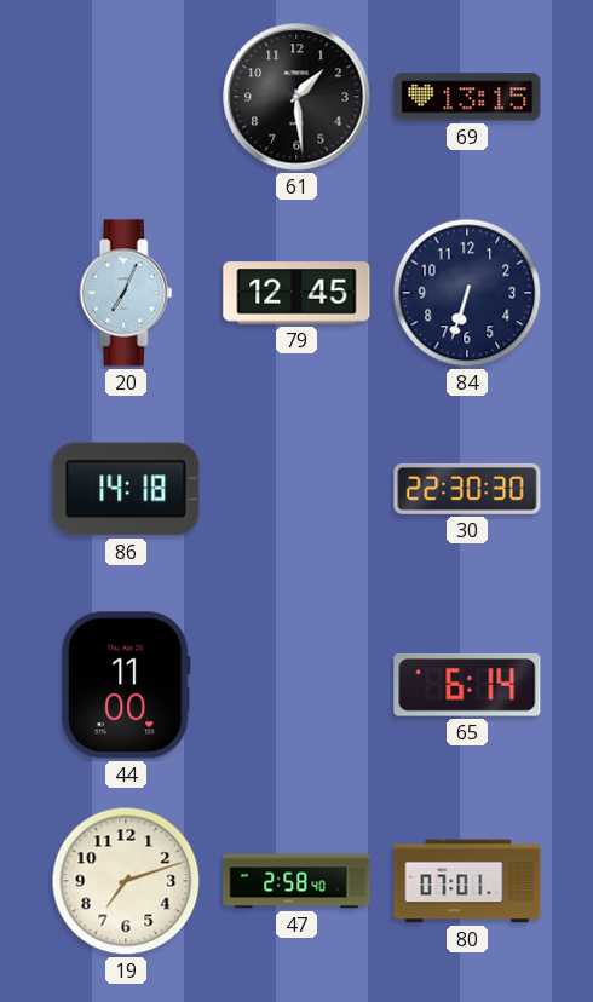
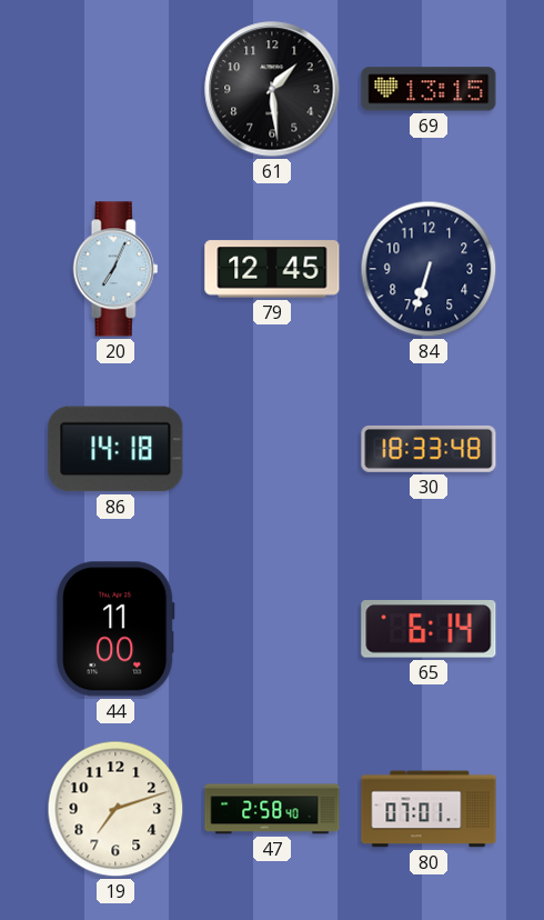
30: 22:30 -> 18:33
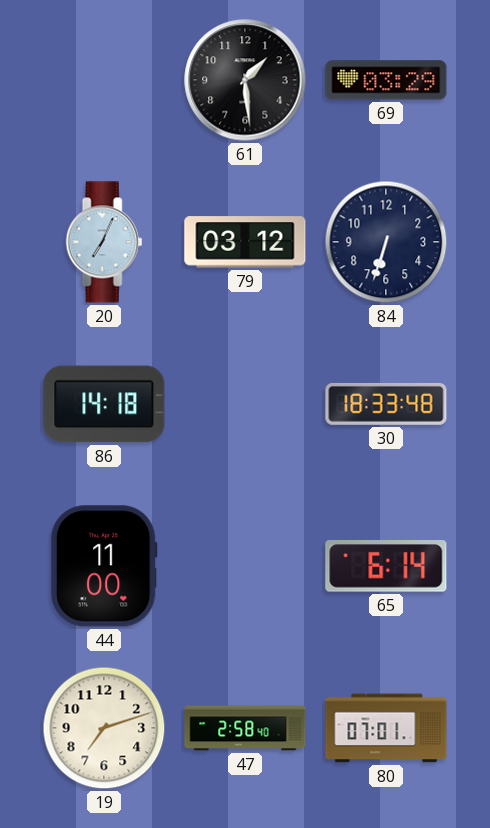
69: 13:15 -> 03:29
79: 12:45 -> 03:12
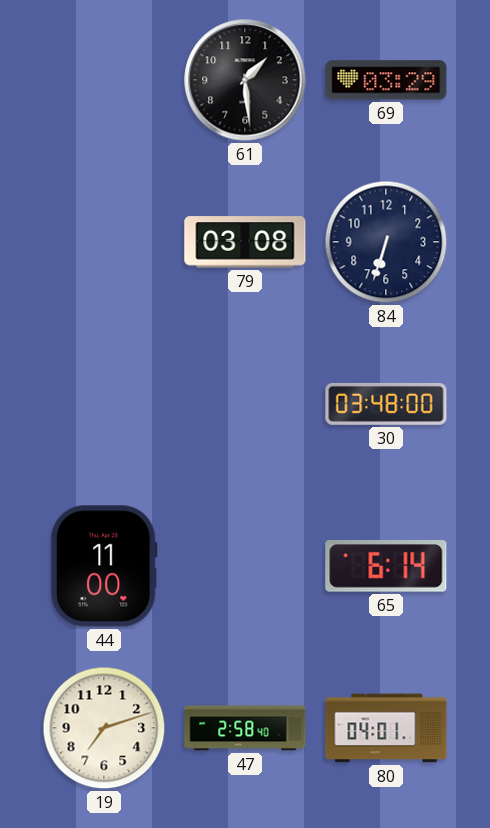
20: 7:04 -> none
79: 03:12 -> 03:08
86: 14:18 -> none
30: 18:33 -> 03:48
80: 07:01 -> 04:01
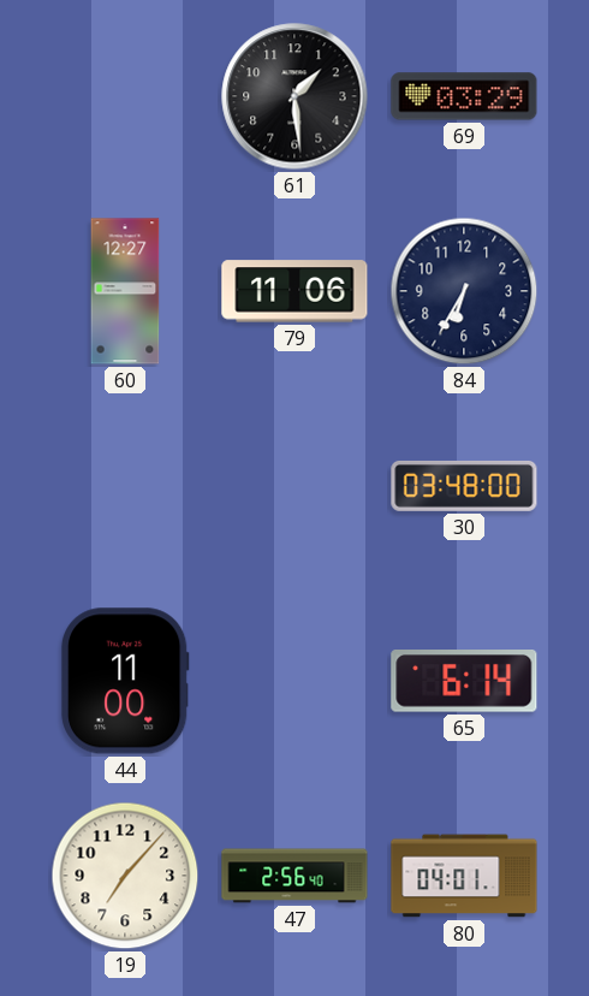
60: none -> 12:27
79: 03:08 -> 11:06
84: 6:33 -> 6:35
19: 7:12 -> 7:07
47: 2:58 -> 2:56
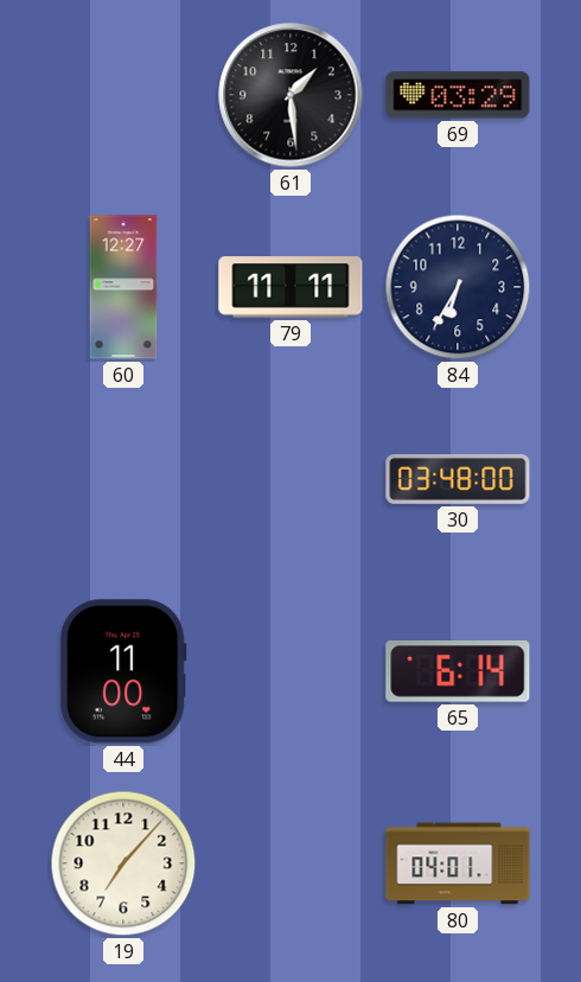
79: 11:06 -> 11:11
47: 2:56 -> none
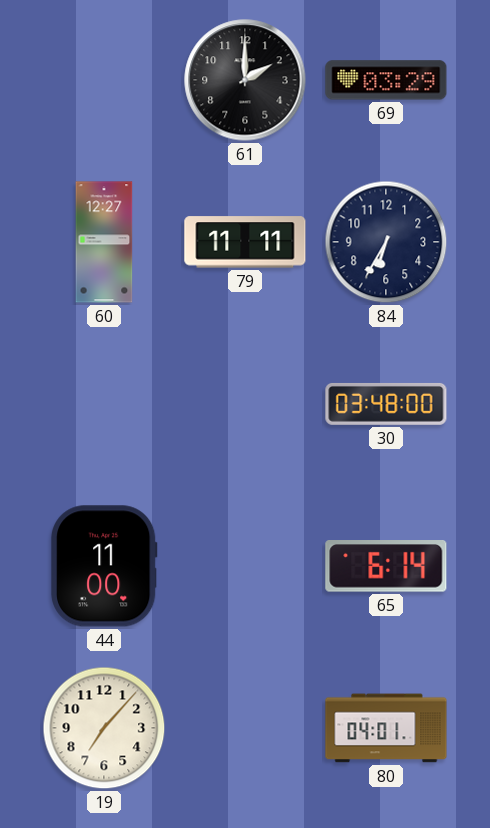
61: 1:29 -> 2:00
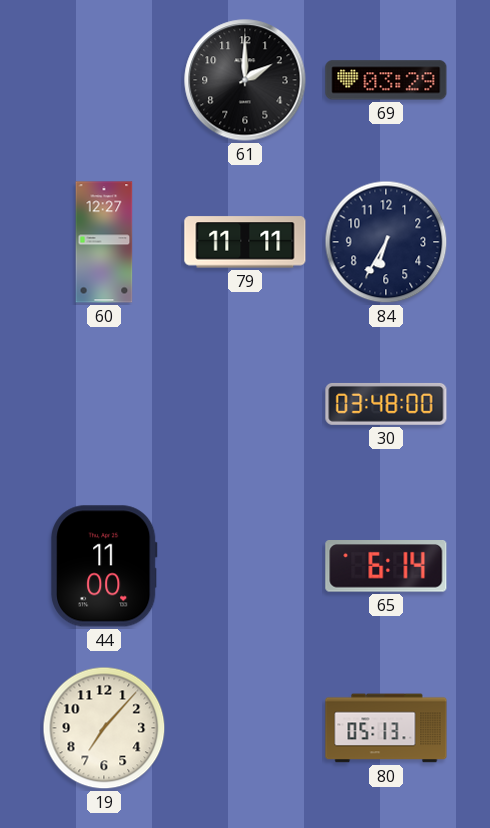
80: 04:01 -> 05:13
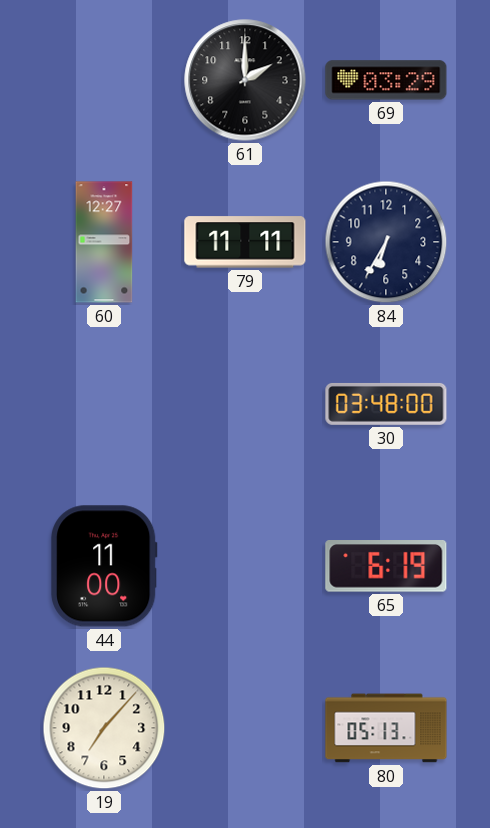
65: 6:14 -> 6:19
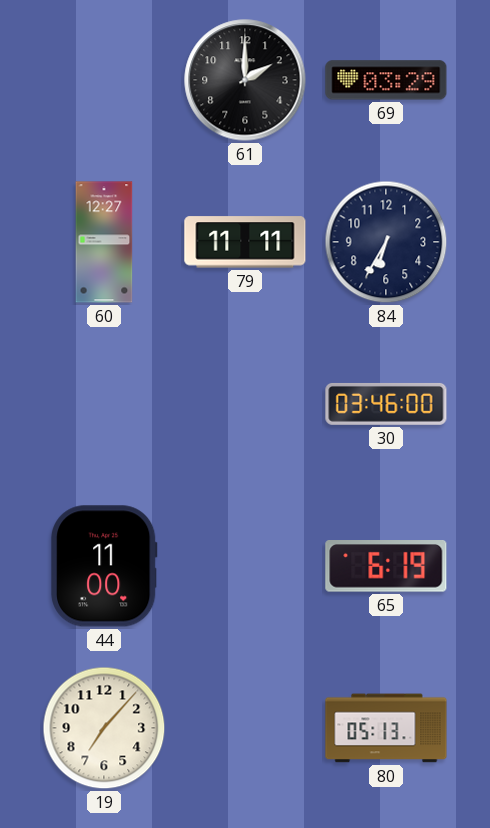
30: 03:48 -> 03:46
